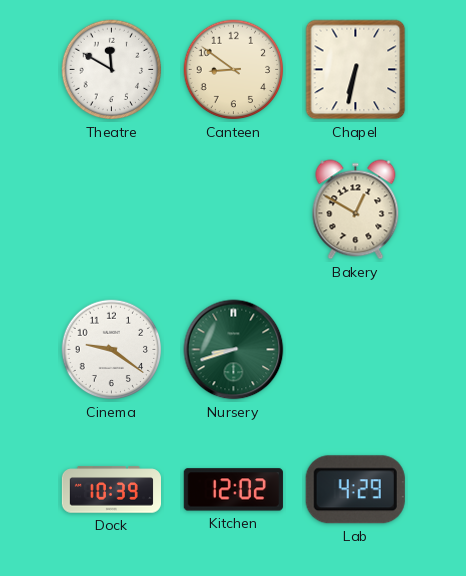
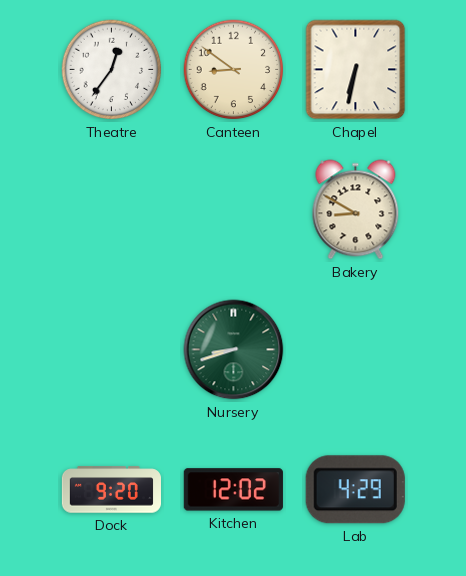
Theatre: 11:50 -> 12:36
Bakery: 12:50 -> 8:50
Cinema: 9:21 -> none
Dock: 10:39 -> 9:20
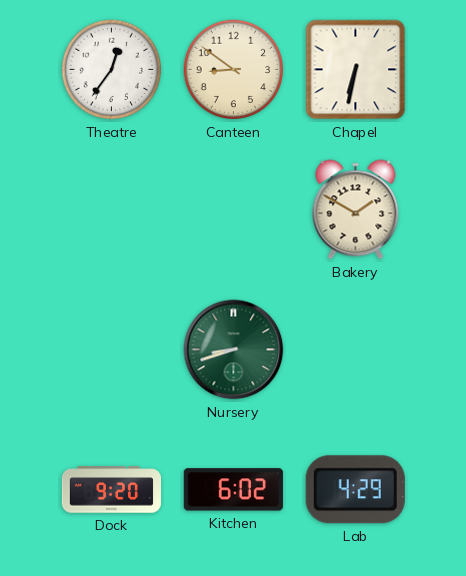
Bakery: 8:50 -> 1:50
Kitchen: 12:02 -> 6:02
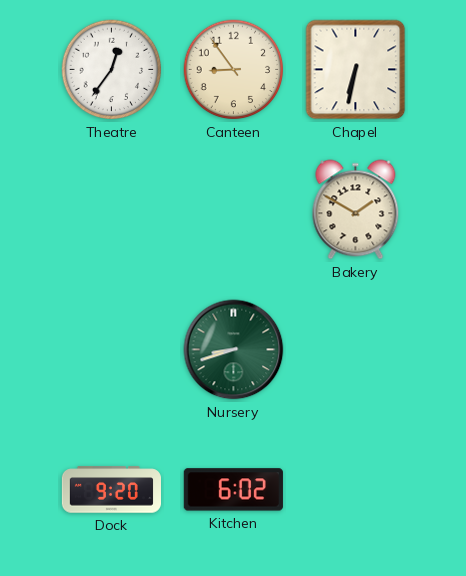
Canteen: 8:51 -> 8:54
Lab: 4:29 -> none
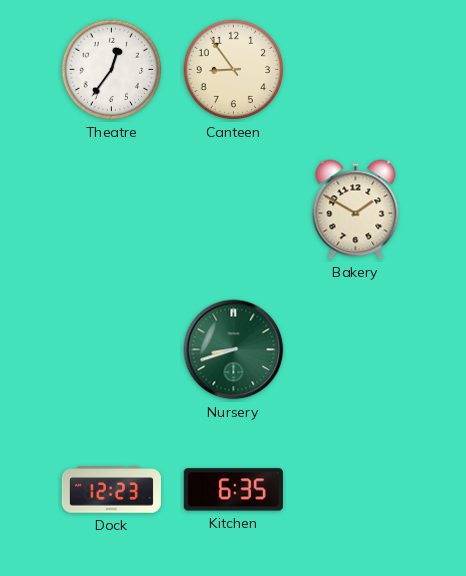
Chapel: 6:32 -> none
Dock: 9:20 -> 12:23
Kitchen: 6:02 -> 6:35
